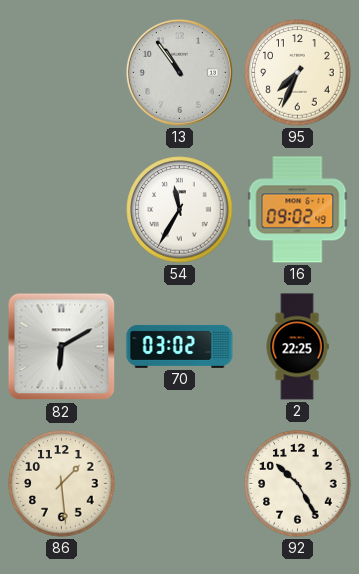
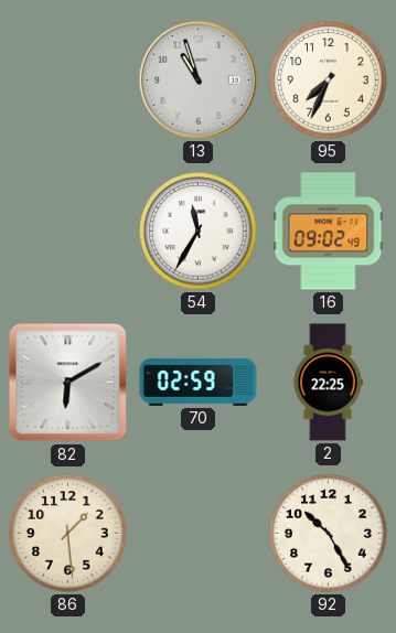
13: 10:54 -> 10:57
70: 03:02 -> 02:59
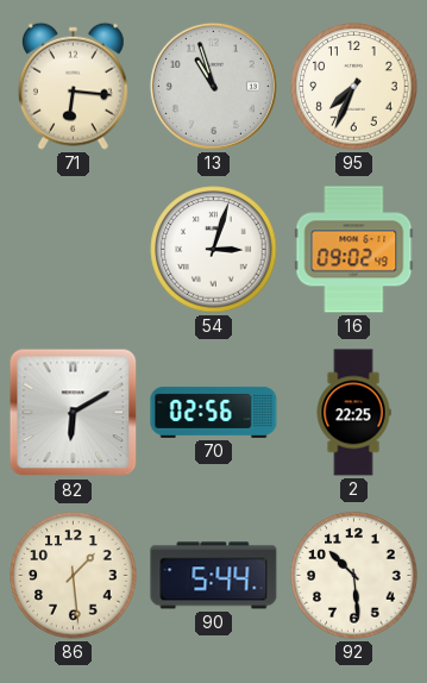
71: none -> 6:16
54: 11:35 -> 3:03
70: 02:59 -> 02:56
90: none -> 5:44
92: 10:25 -> 10:29
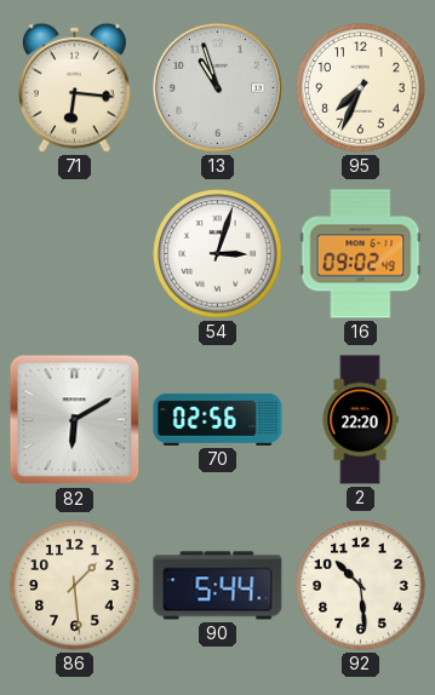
2: 22:25 -> 22:20
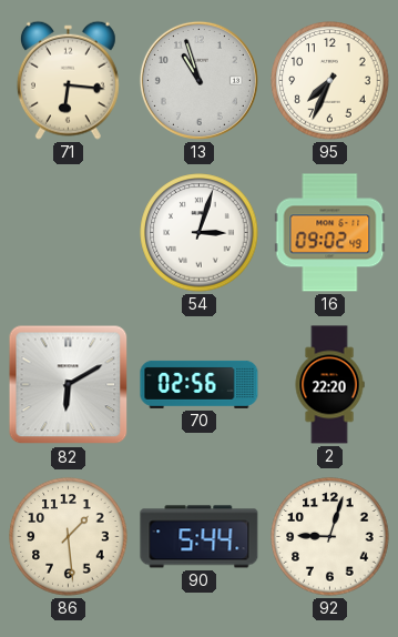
92: 10:29 -> 9:03
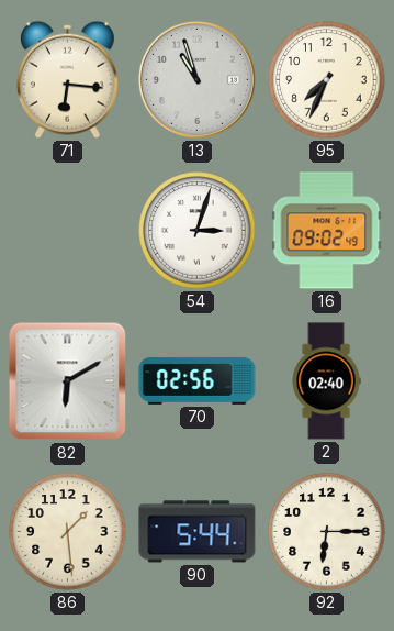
2: 22:20 -> 02:40
92: 9:03 -> 6:15
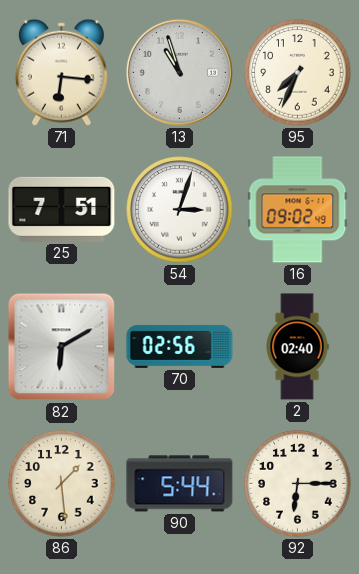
25: none -> 7:51
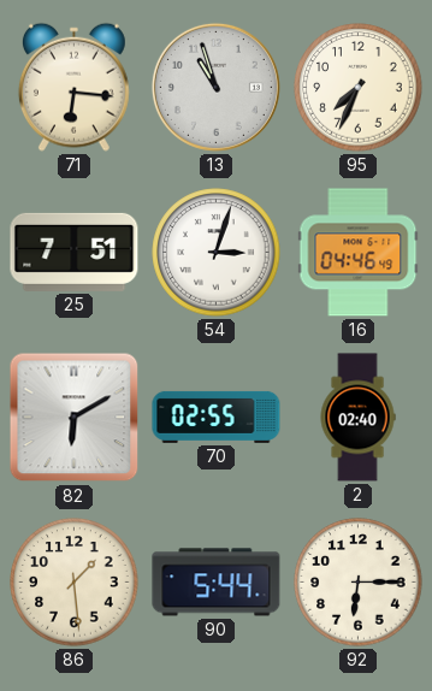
16: 09:02 -> 04:46
70: 02:56 -> 02:55
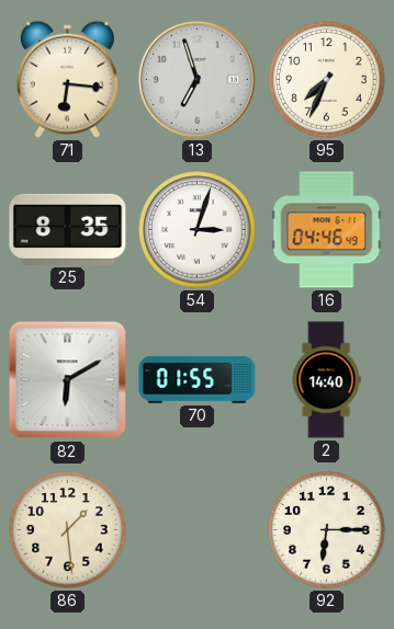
13: 10:57 -> 6:57
25: 7:51 -> 8:35
70: 02:55 -> 01:55
2: 02:40 -> 14:40
90: 5:44 -> none
